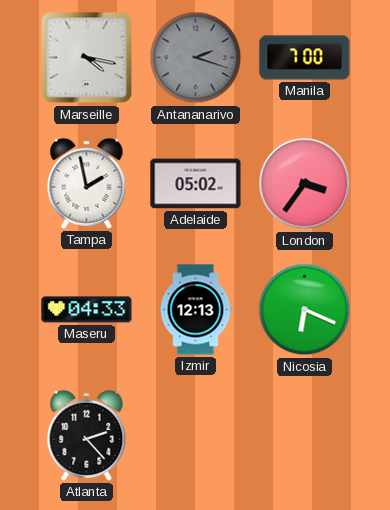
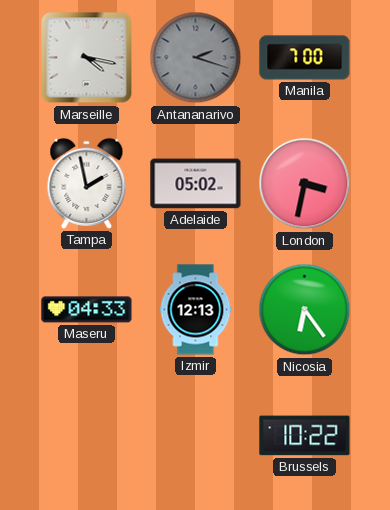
London: 3:36 -> 3:32
Nicosia: 6:19 -> 6:24
Atlanta: 2:23 -> none
Brussels: none -> 10:22
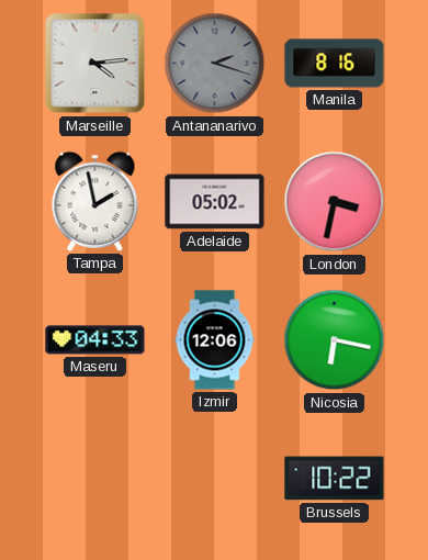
Marseille: 4:17 -> 4:14
Manila: 7:00 -> 8:16
Izmir: 12:13 -> 12:06
Nicosia: 6:24 -> 6:17
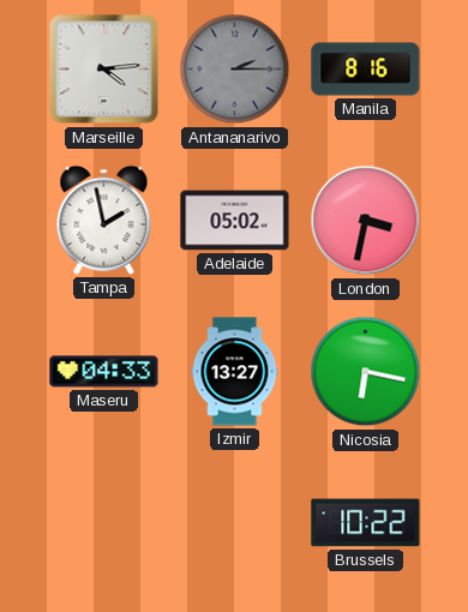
Antananarivo: 2:18 -> 2:15
Izmir: 12:06 -> 13:27
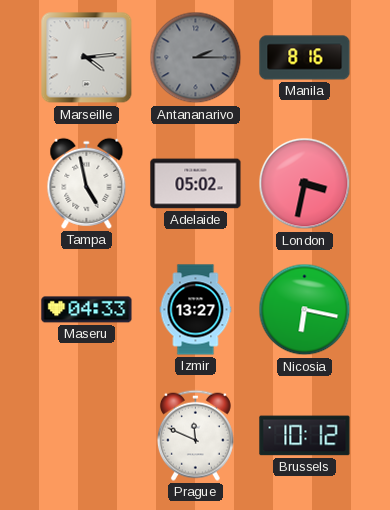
Tampa: 1:58 -> 4:58
Prague: none -> 11:49
Brussels: 10:22 -> 10:12
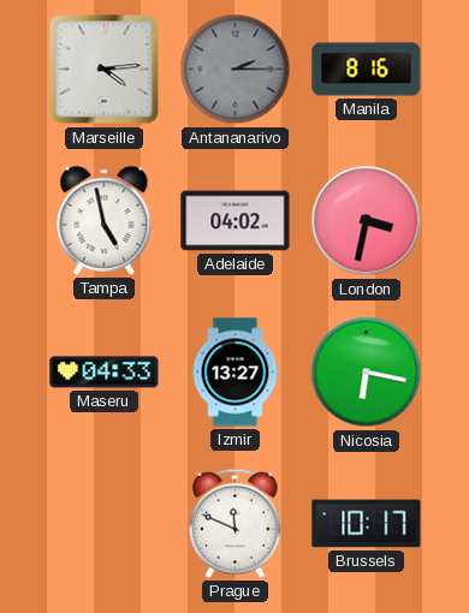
Adelaide: 05:02 -> 04:02
Brussels: 10:12 -> 10:17
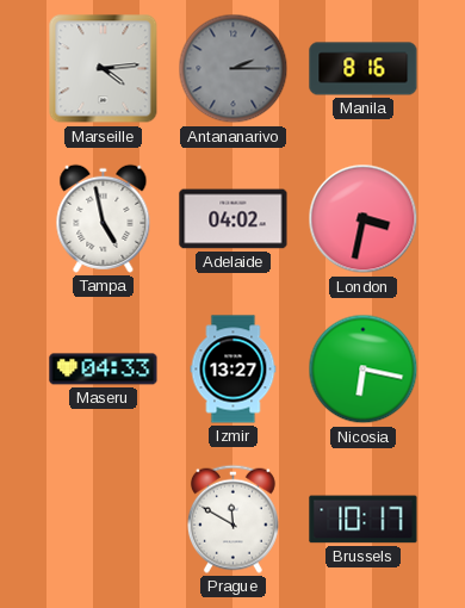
Prague: 11:49 -> 11:50
